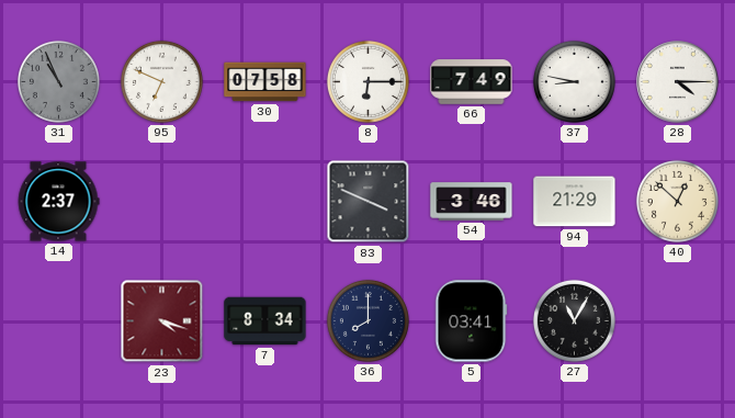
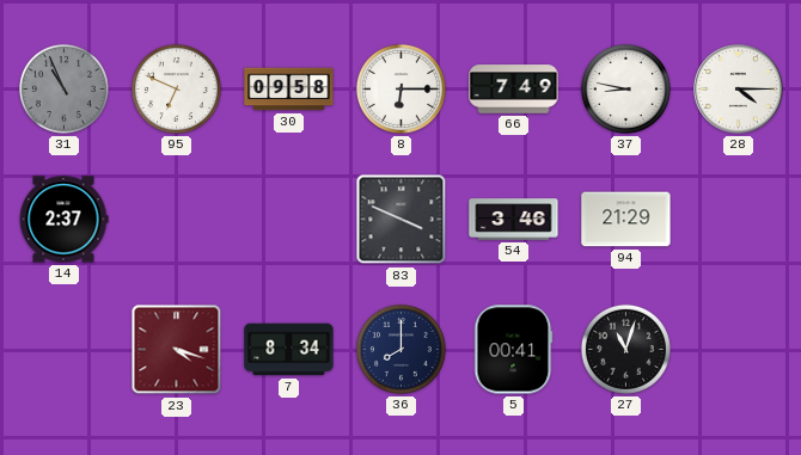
30: 07:58 -> 09:58
40: 12:52 -> none
5: 03:41 -> 00:41
27: 11:05 -> 11:03
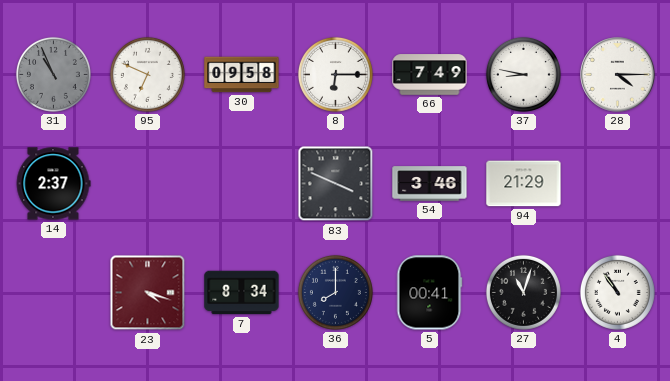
4: none -> 10:54
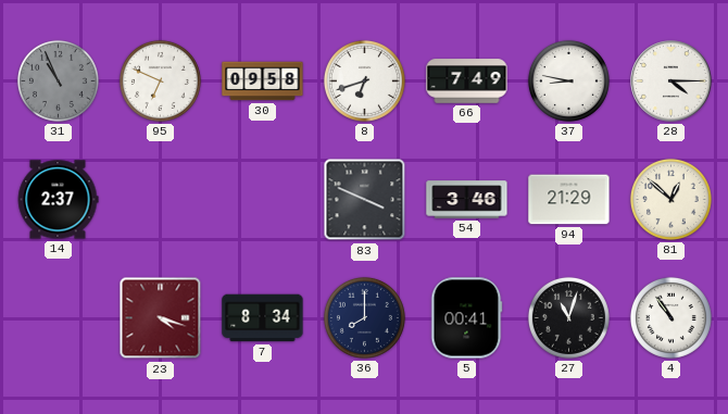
8: 6:15 -> 6:42
81: none -> 12:52
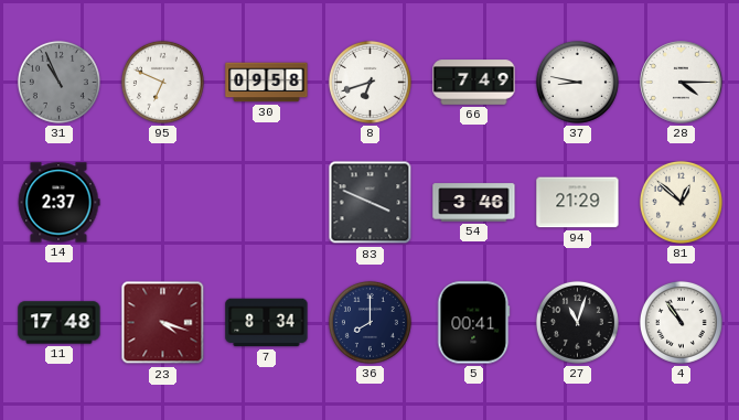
11: none -> 17:48
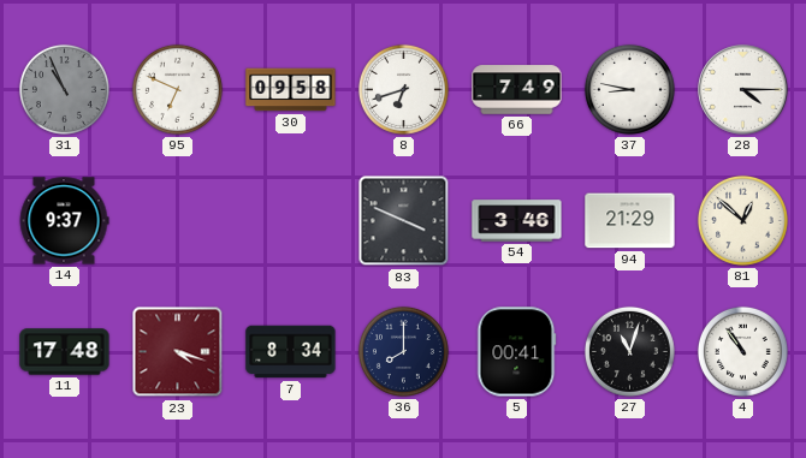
14: 2:37 -> 9:37
